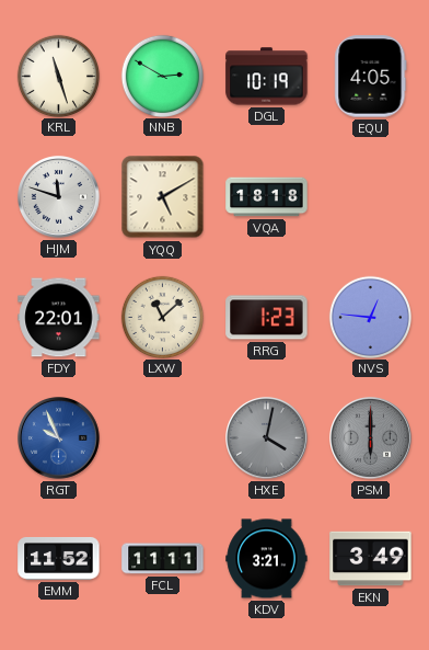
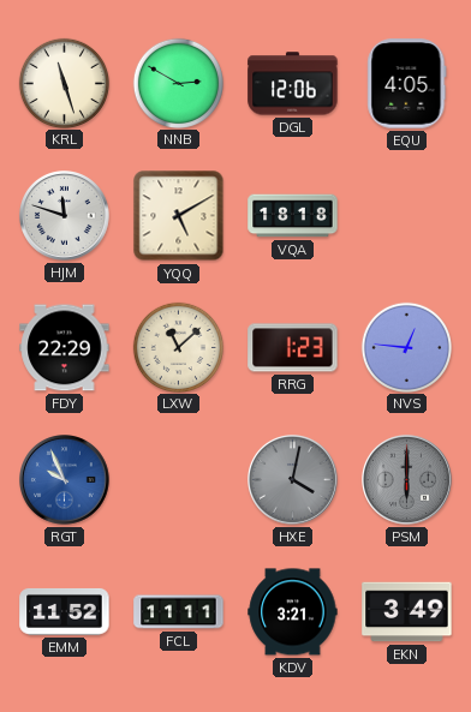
DGL: 10:19 -> 12:06
FDY: 22:01 -> 22:29
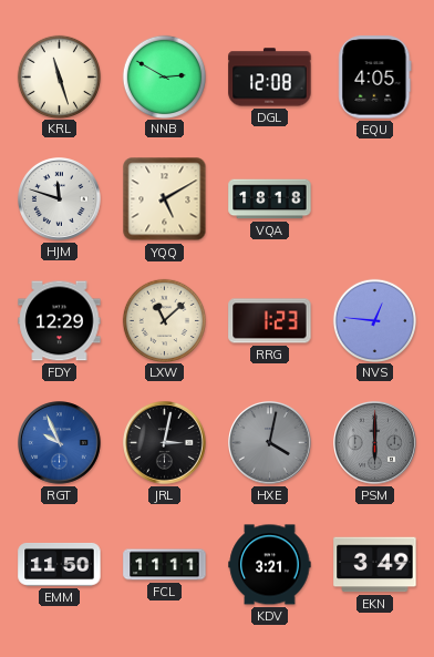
DGL: 12:06 -> 12:08
FDY: 22:29 -> 12:29
JRL: none -> 3:02
EMM: 11:52 -> 11:50
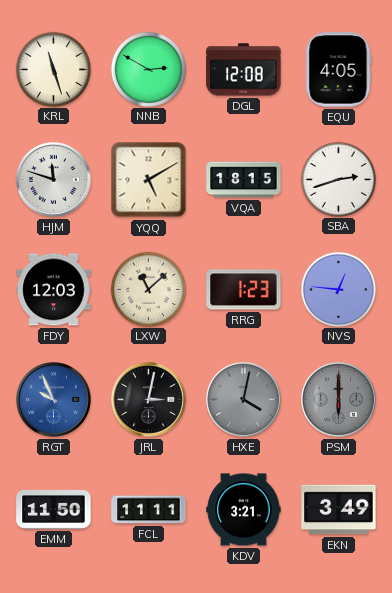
VQA: 18:18 -> 18:15
SBA: none -> 2:42
FDY: 12:29 -> 12:03
